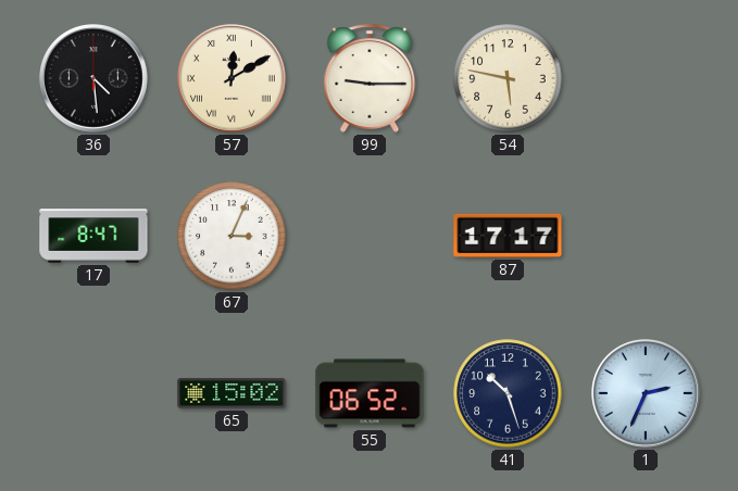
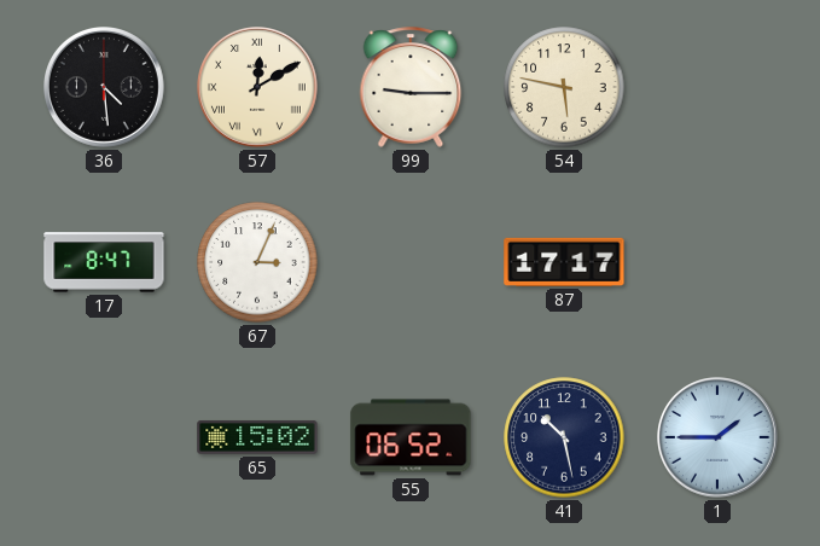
41: 10:27 -> 10:28
1: 2:34 -> 1:45
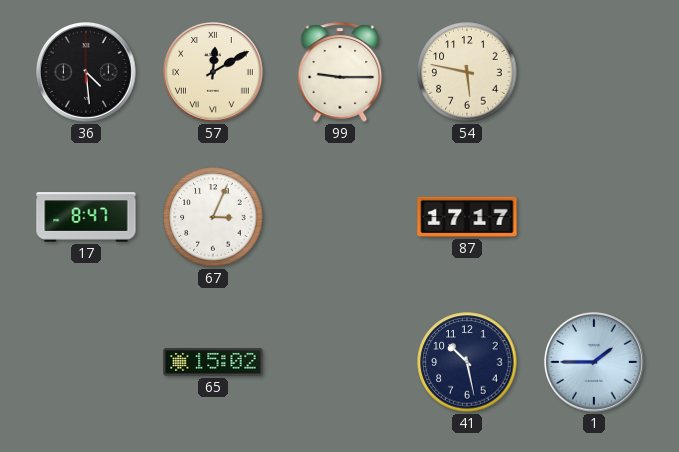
55: 06:52 -> none
